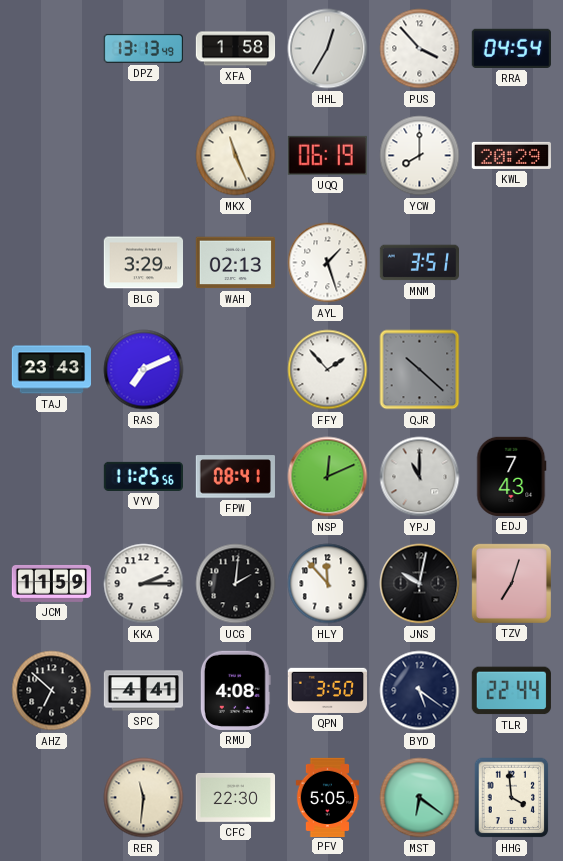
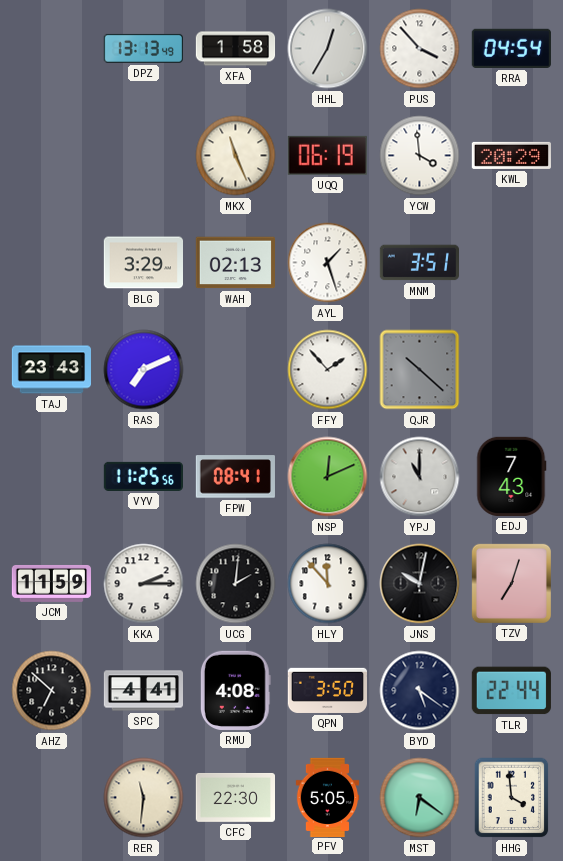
YCW: 8:00 -> 3:59
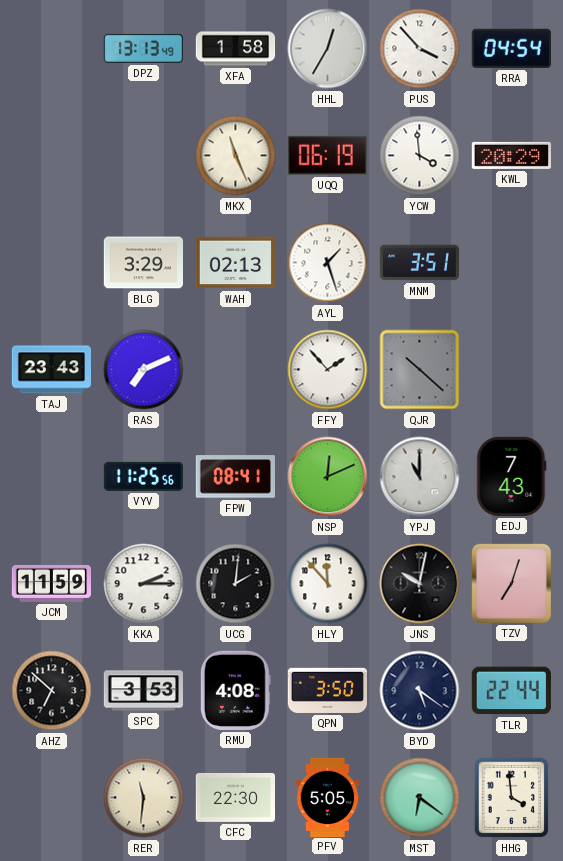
SPC: 4:41 -> 3:53
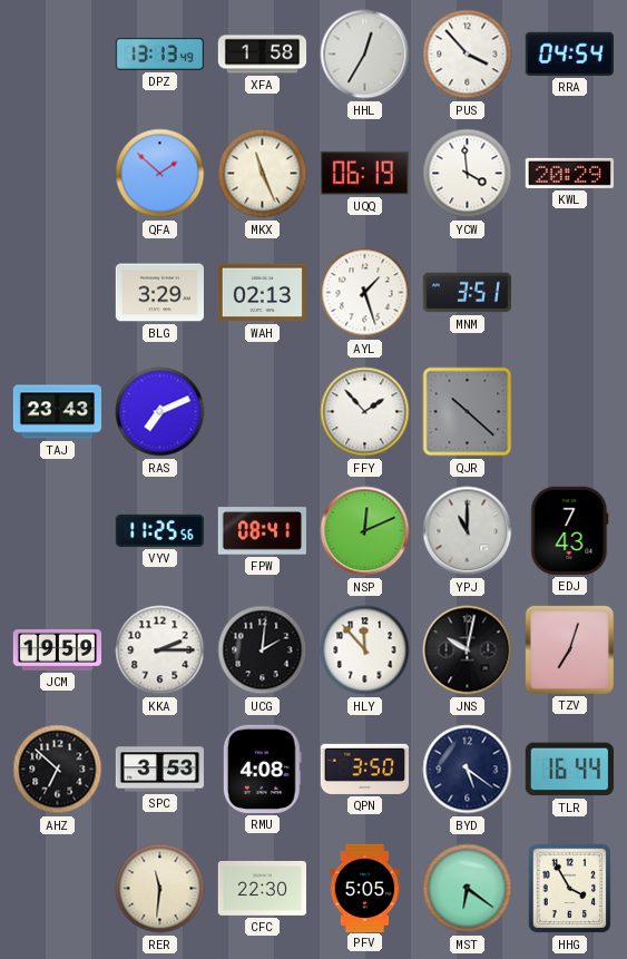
QFA: none -> 1:52
JCM: 11:59 -> 19:59
TLR: 22:44 -> 16:44
HHG: 3:59 -> 3:55
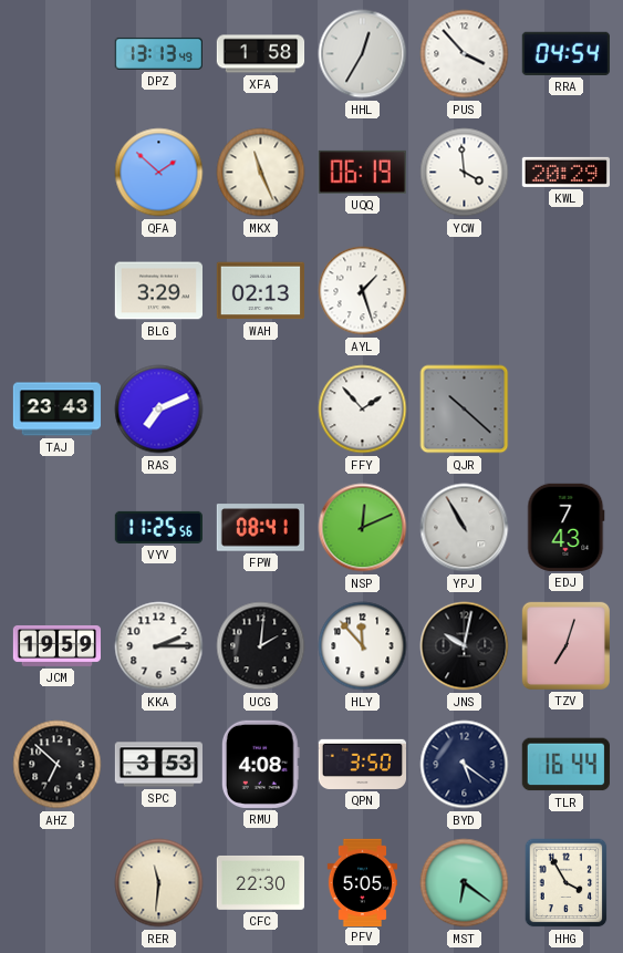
MNM: 3:51 -> none
YPJ: 11:00 -> 10:55
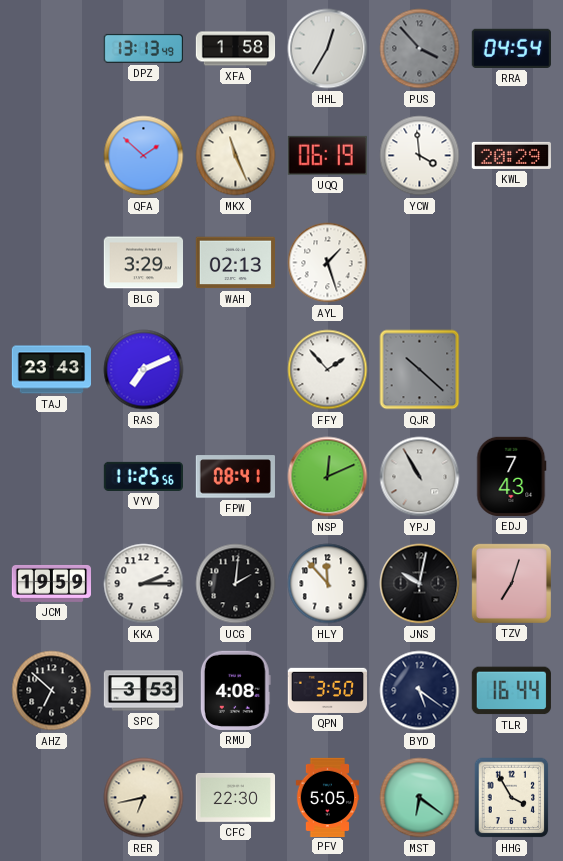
PUS dial: white -> grey
RER: 11:31 -> 6:43
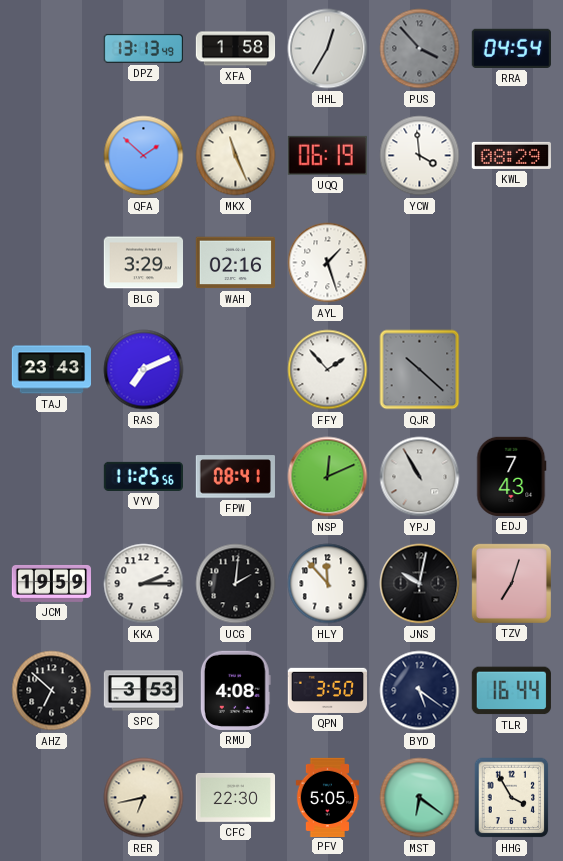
KWL: 20:29 -> 08:29
WAH: 02:13 -> 02:16
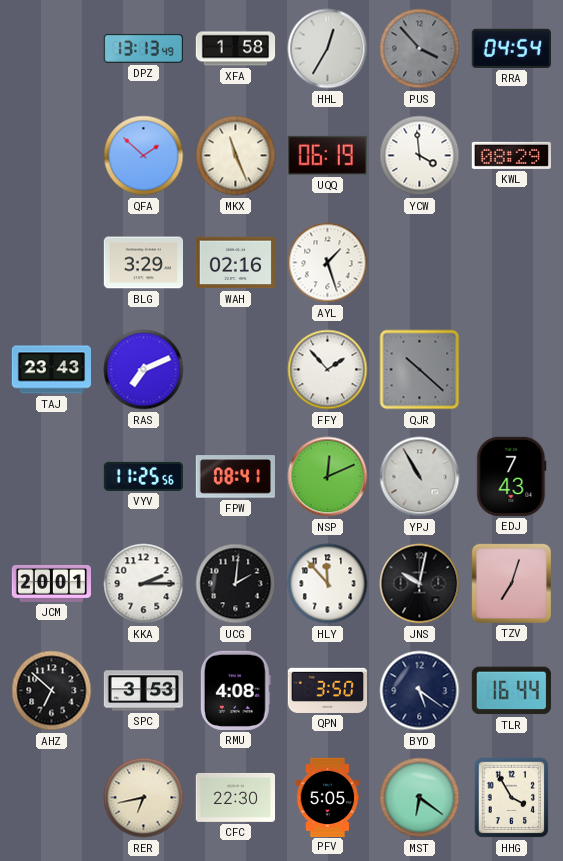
JCM: 19:59 -> 20:01
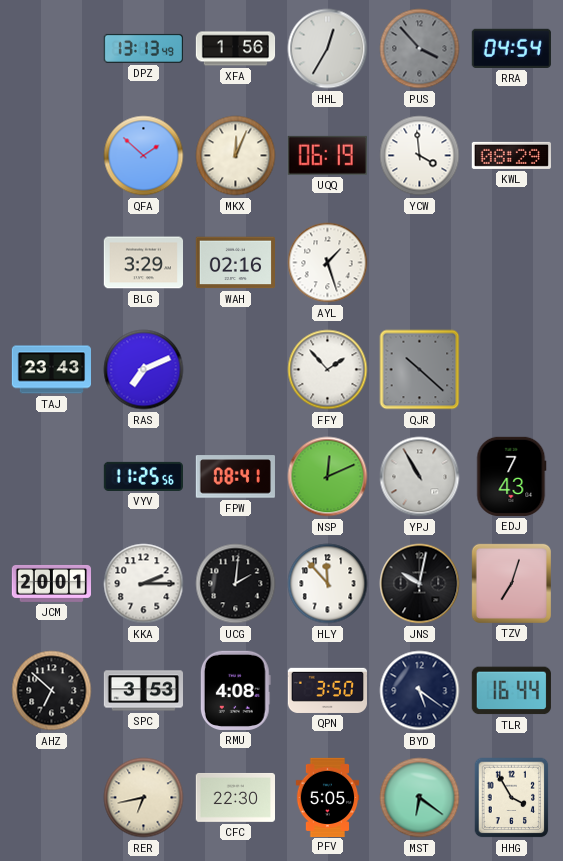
XFA: 1:58 -> 1:56
MKX: 11:26 -> 12:04
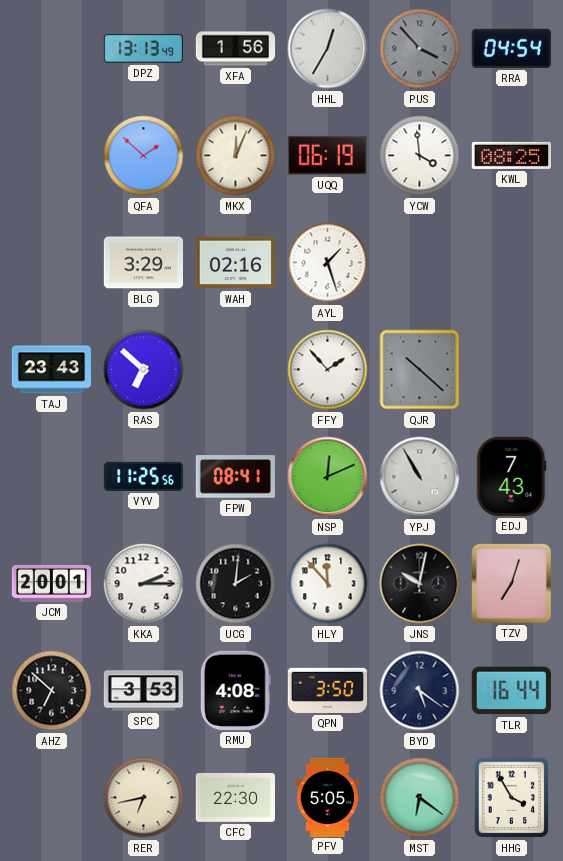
KWL: 08:29 -> 08:25
RAS: 7:11 -> 6:52
